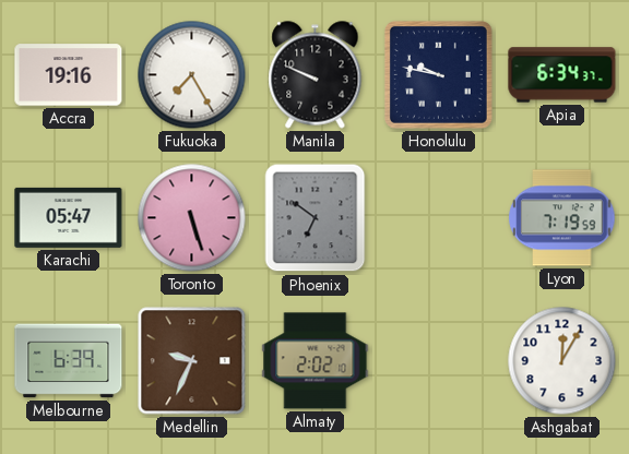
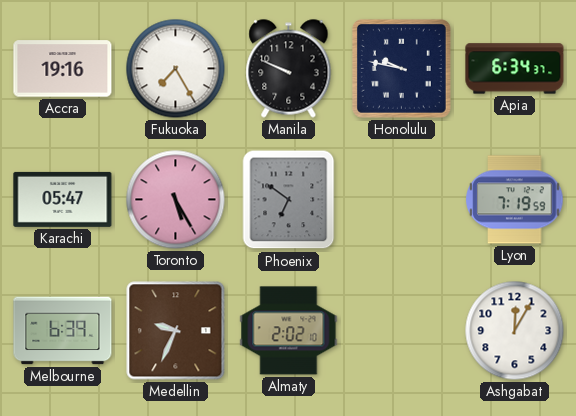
Toronto: 5:27 -> 5:25
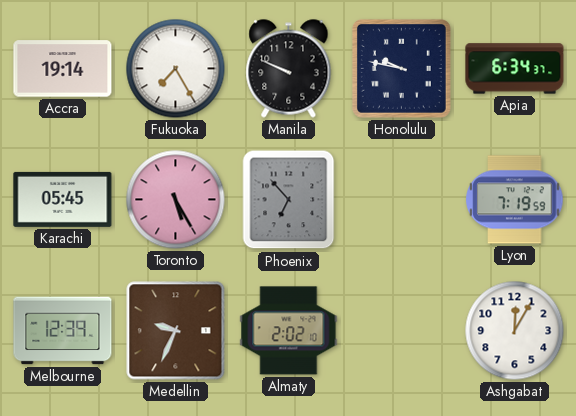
Accra: 19:16 -> 19:14
Karachi: 05:47 -> 05:45
Phoenix: 6:51 -> 6:53
Melbourne: 6:39 -> 12:39
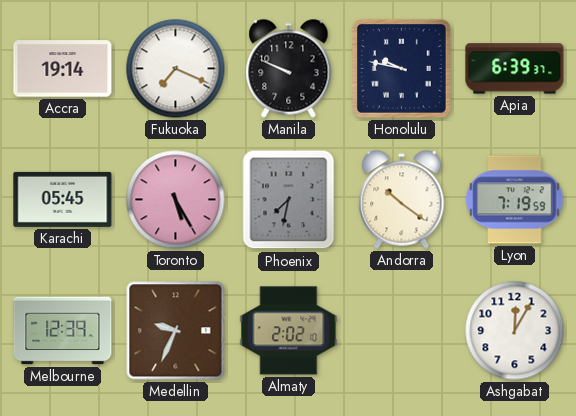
Fukuoka: 7:25 -> 7:19
Apia: 6:34 -> 6:39
Phoenix: 6:53 -> 7:32
Andorra: none -> 10:21
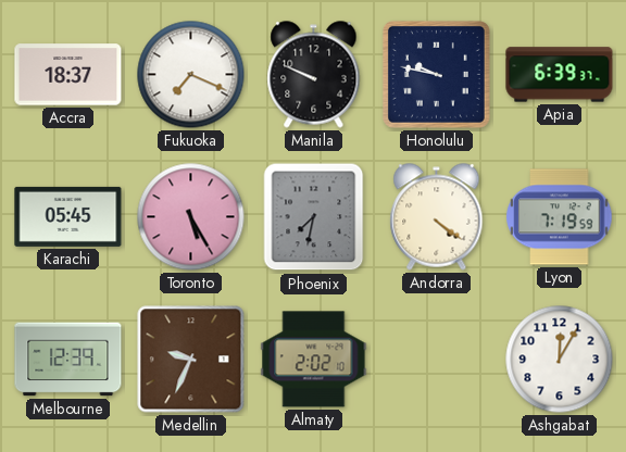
Accra: 19:14 -> 18:37
Andorra: 10:21 -> 4:21
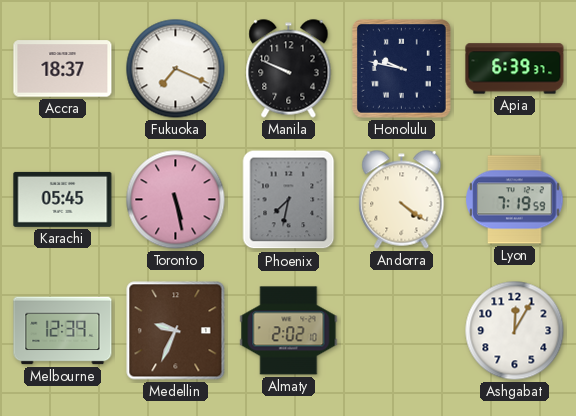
Toronto: 5:25 -> 5:28
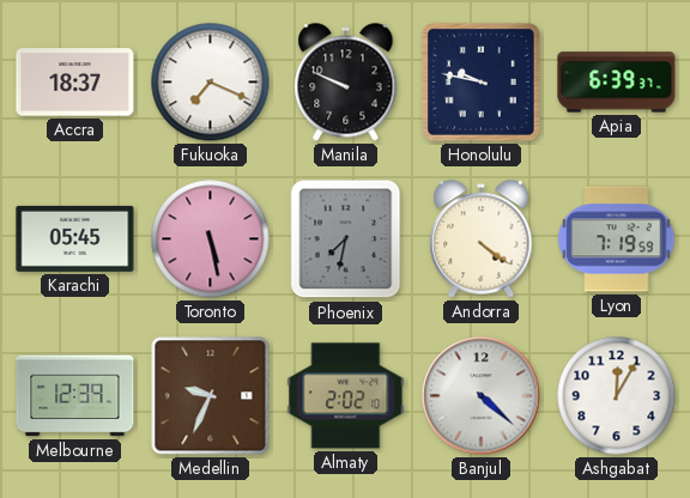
Banjul: none -> 4:22
